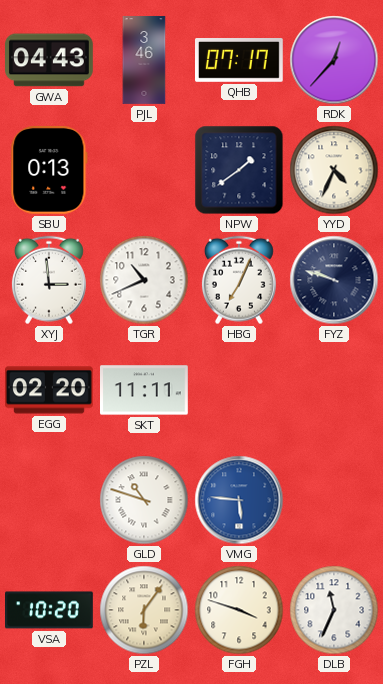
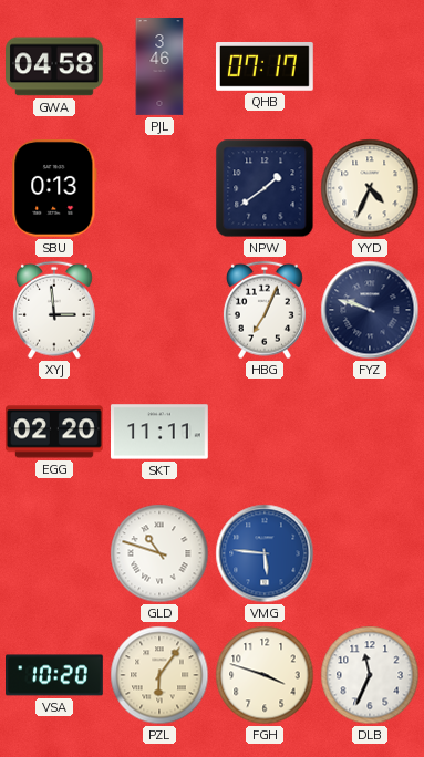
GWA: 04:43 -> 04:58
RDK: 12:37 -> none
TGR: 10:41 -> none
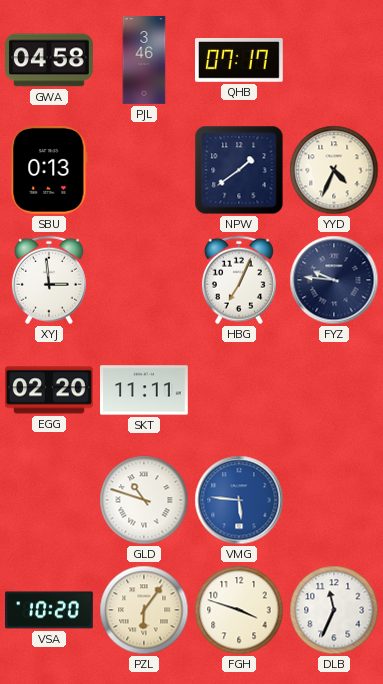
FYZ: 9:48 -> 9:46
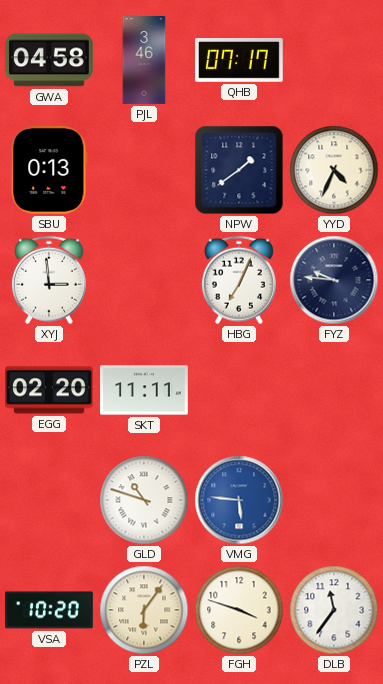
DLB: 11:34 -> 11:36
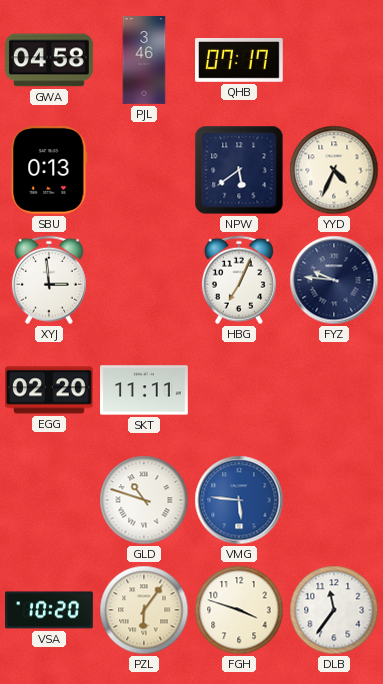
NPW: 1:39 -> 5:39
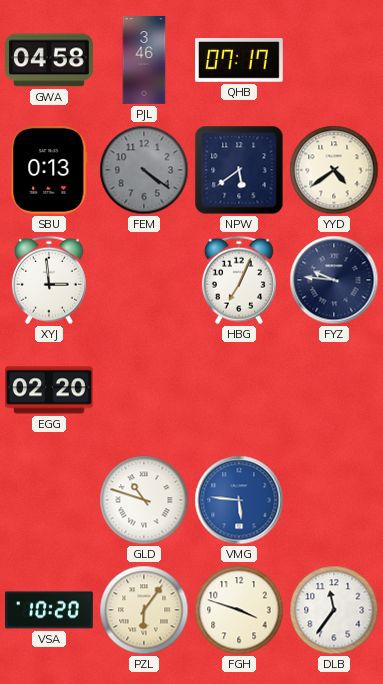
FEM: none -> 4:21
YYD: 4:34 -> 4:39
SKT: 11:11 -> none
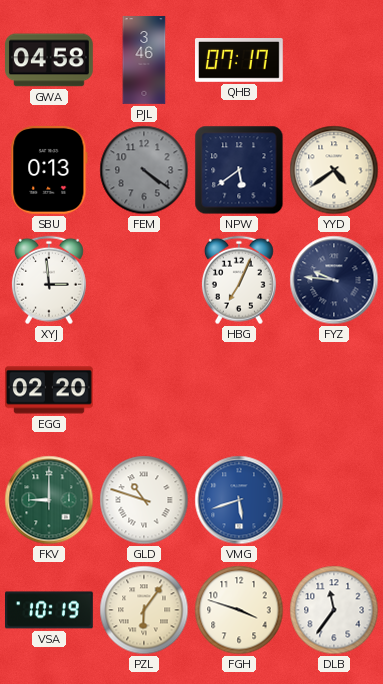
FKV: none -> 9:00
VMG: 5:46 -> 5:42
VSA: 10:20 -> 10:19
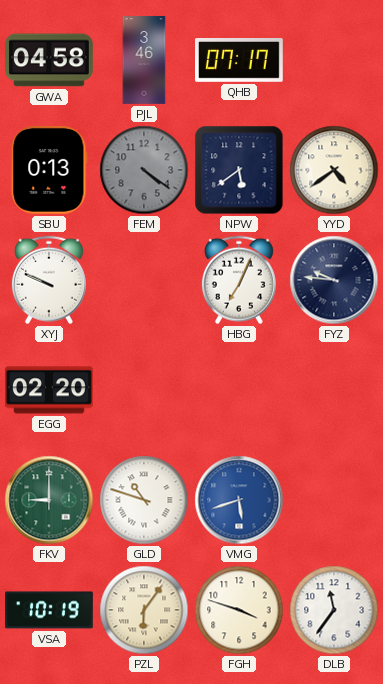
XYJ: 2:59 -> 9:49
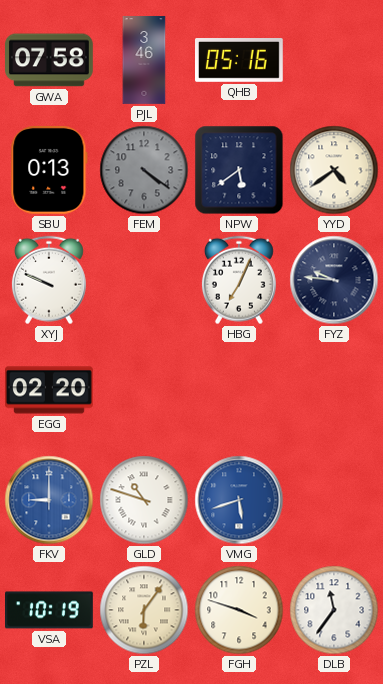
GWA: 04:58 -> 07:58
QHB: 07:17 -> 05:16
FKV dial: green -> blue
